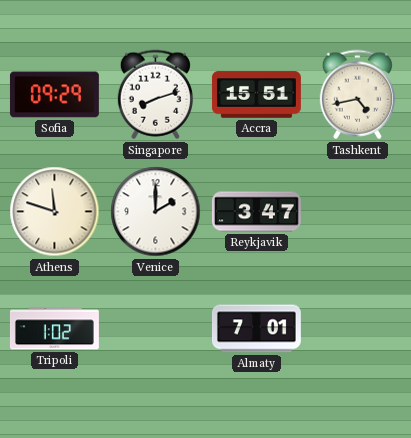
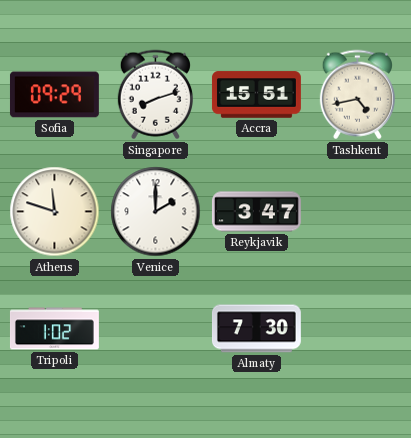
Almaty: 7:01 -> 7:30
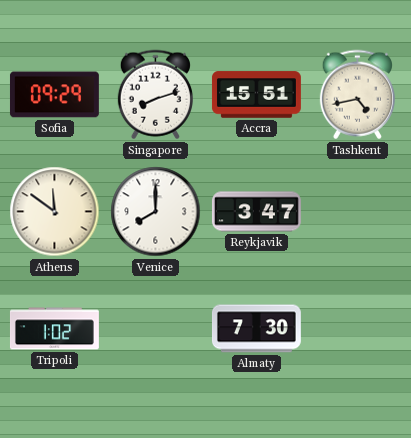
Athens: 11:48 -> 11:51
Venice: 2:00 -> 8:00
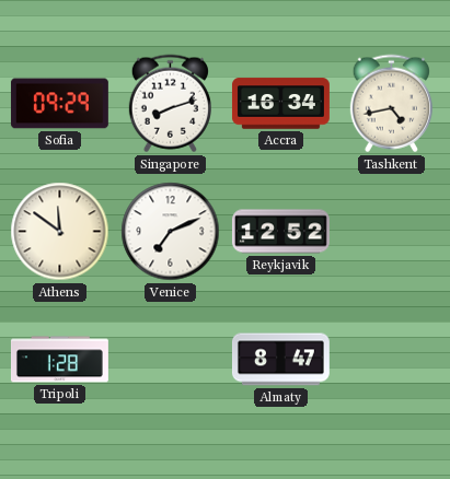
Accra: 15:51 -> 16:34
Venice: 8:00 -> 7:11
Reykjavik: 3:47 -> 12:52
Tripoli: 1:02 -> 1:28
Almaty: 7:30 -> 8:47
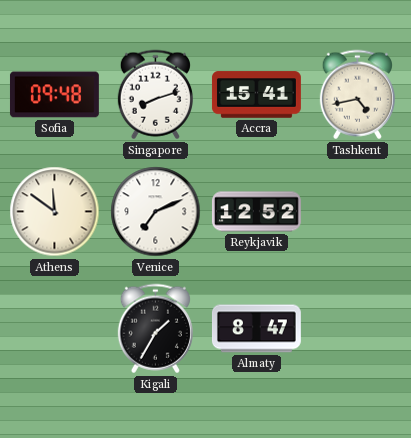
Sofia: 09:29 -> 09:48
Accra: 16:34 -> 15:41
Tripoli: 1:28 -> none
Kigali: none -> 1:35
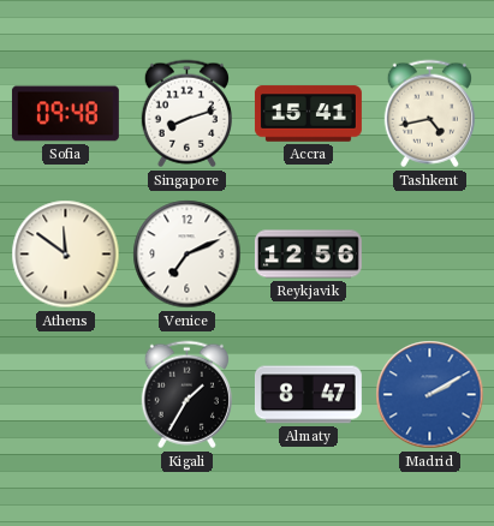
Reykjavik: 12:52 -> 12:56
Madrid: none -> 2:10
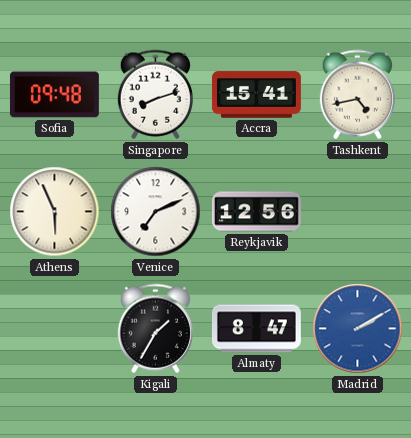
Athens: 11:51 -> 5:56
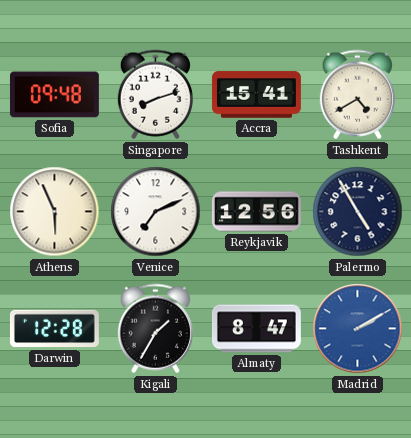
Tashkent: 4:43 -> 4:40
Palermo: none -> 4:55
Darwin: none -> 12:28
